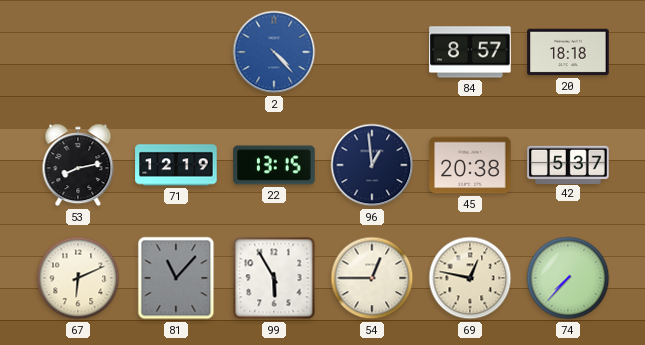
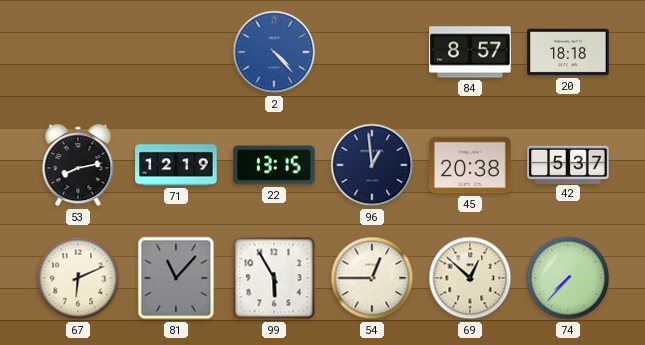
69: 12:47 -> 12:52
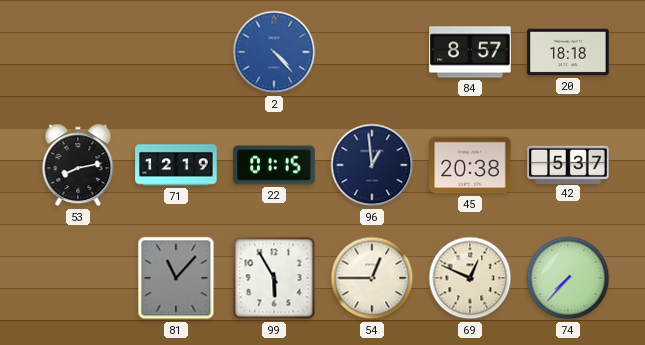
22: 13:15 -> 01:15
67: 6:11 -> none
69: 12:52 -> 12:49
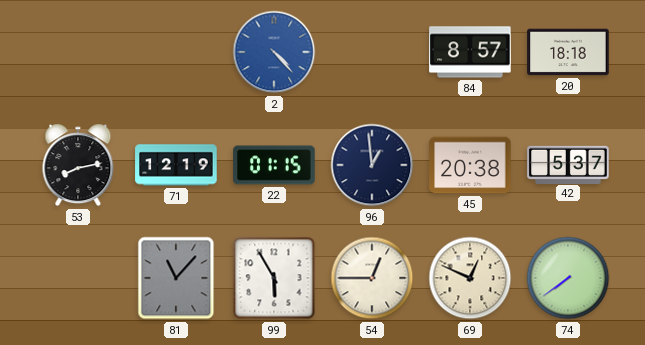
74: 7:37 -> 7:39
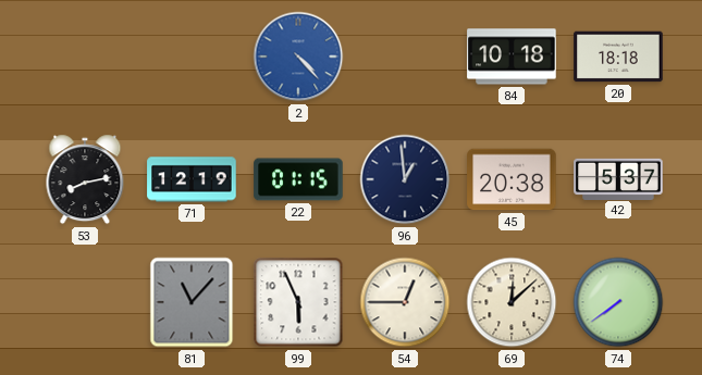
84: 8:57 -> 10:18
99: 5:55 -> 5:56
69: 12:49 -> 12:08
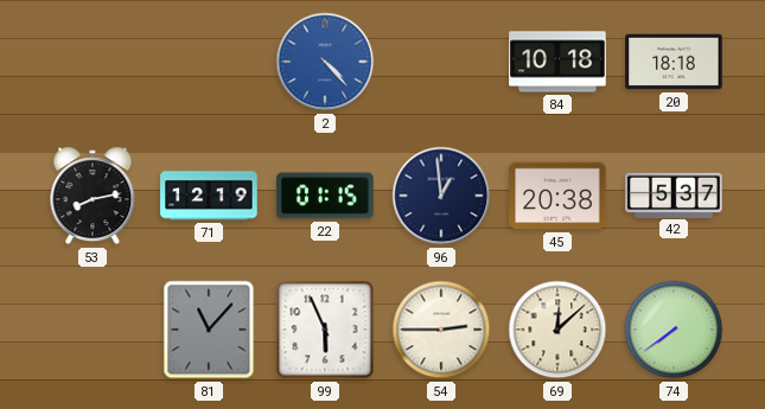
54: 12:45 -> 2:45
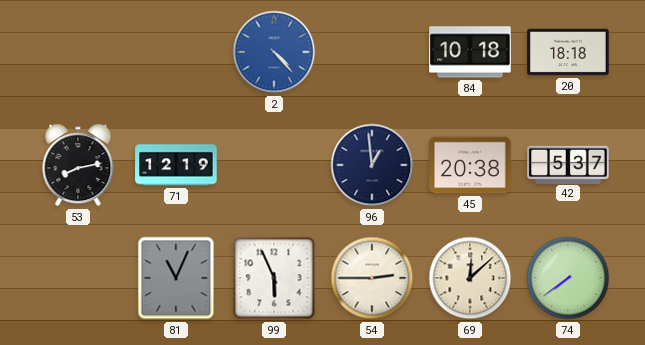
22: 01:15 -> none
81: 11:07 -> 11:04
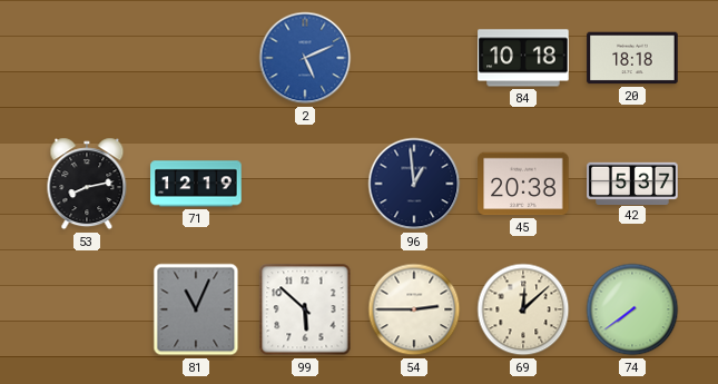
2: 4:23 -> 5:11
99: 5:56 -> 5:52
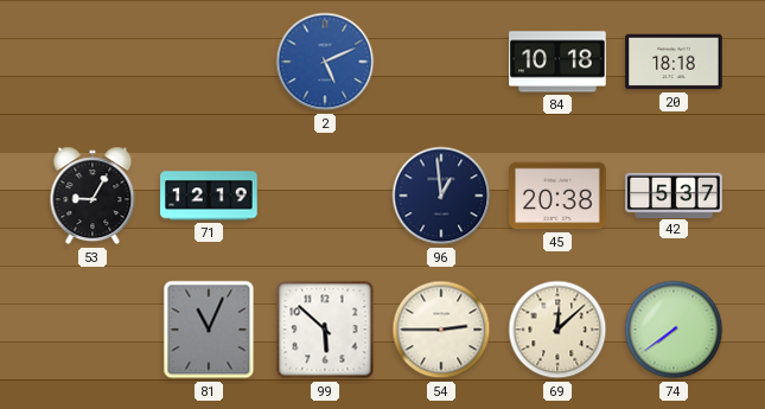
53: 8:13 -> 9:05
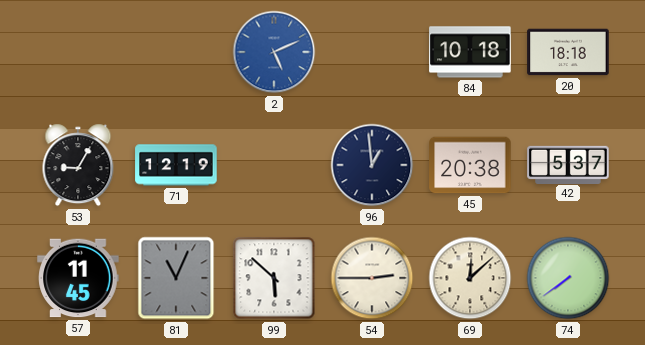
57: none -> 11:45
